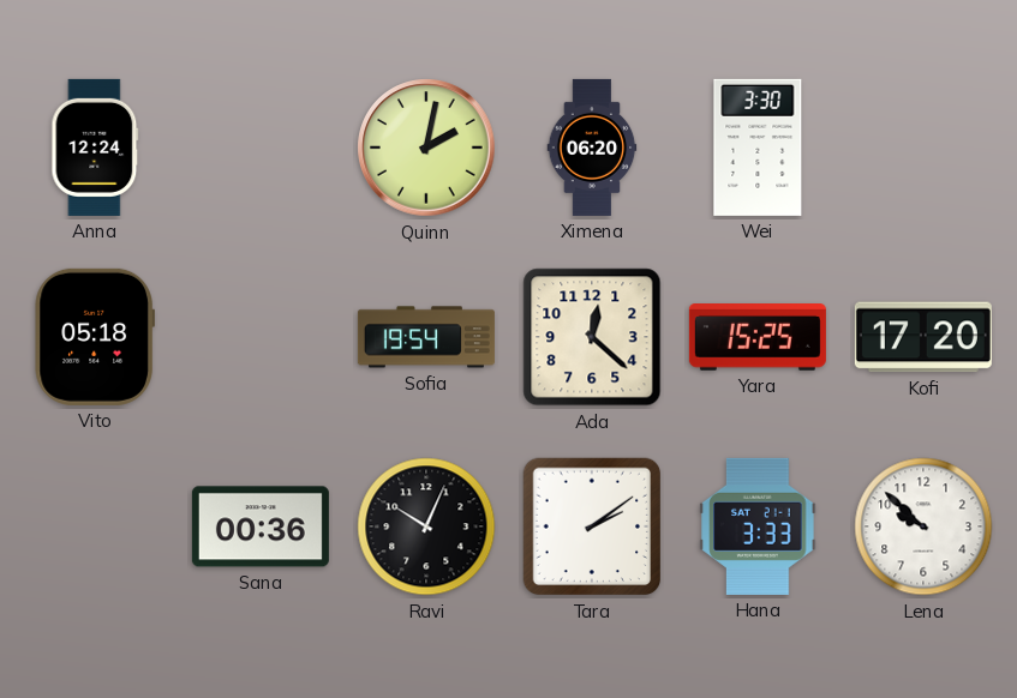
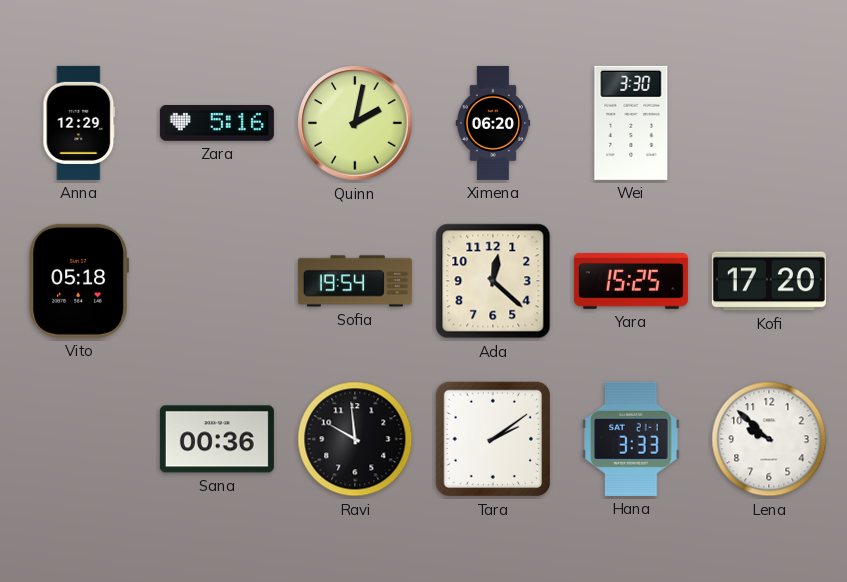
Anna: 12:24 -> 12:29
Zara: none -> 5:16
Ravi: 10:04 -> 9:59
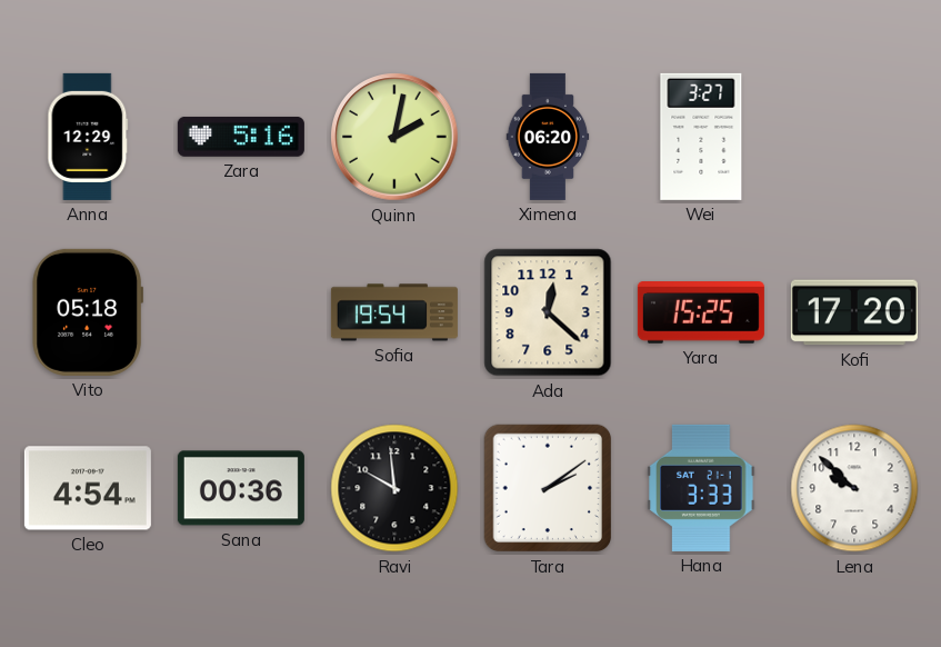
Wei: 3:30 -> 3:27
Cleo: none -> 4:54
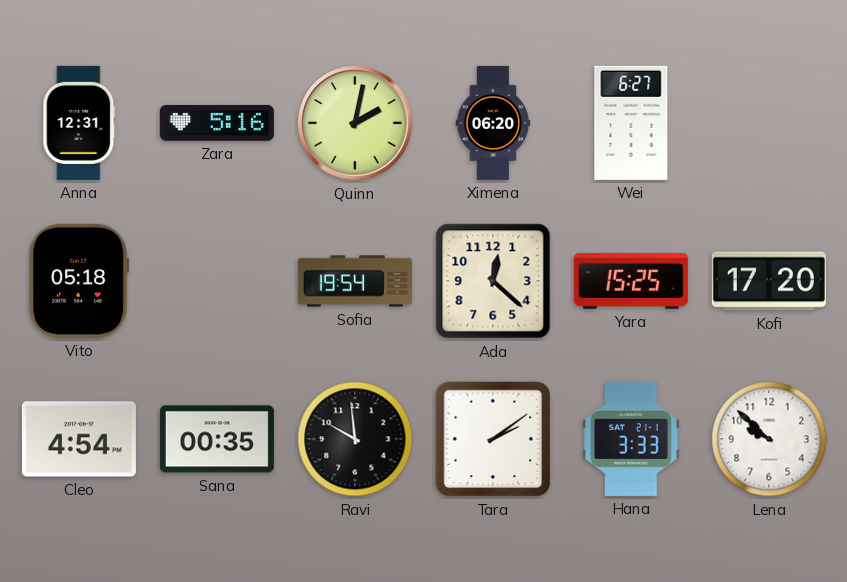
Anna: 12:29 -> 12:31
Wei: 3:27 -> 6:27
Sana: 00:36 -> 00:35
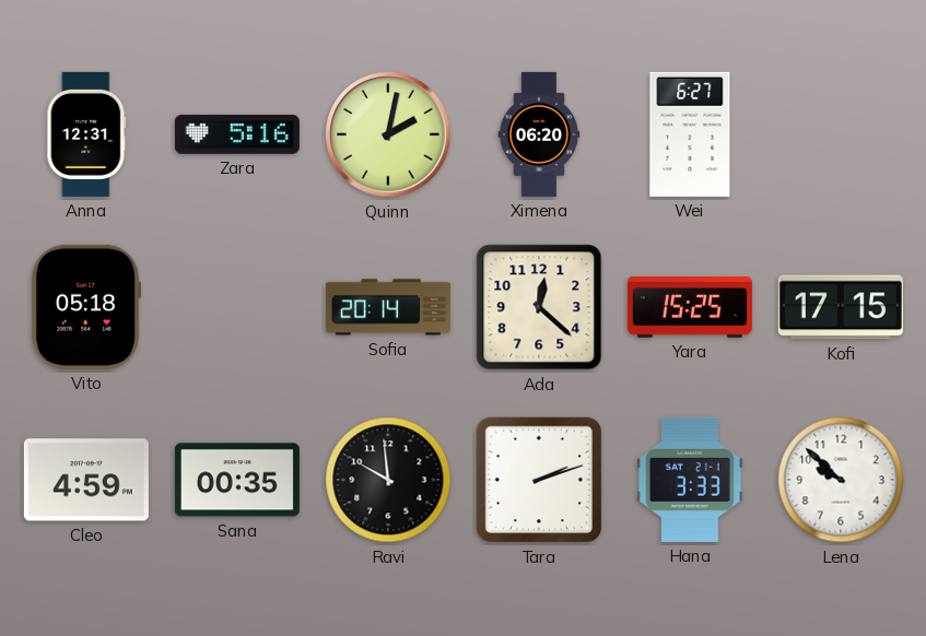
Sofia: 19:54 -> 20:14
Kofi: 17:20 -> 17:15
Cleo: 4:54 -> 4:59
Tara: 2:09 -> 2:12
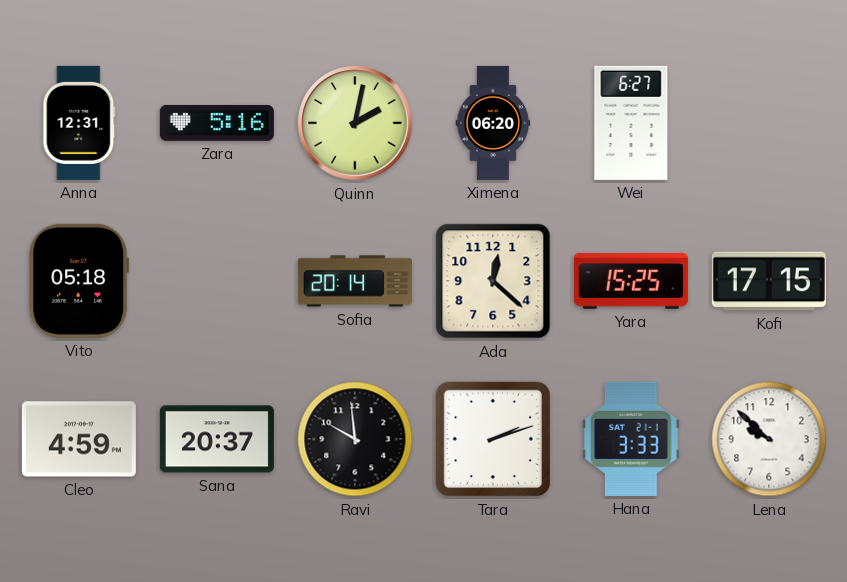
Sana: 00:35 -> 20:37
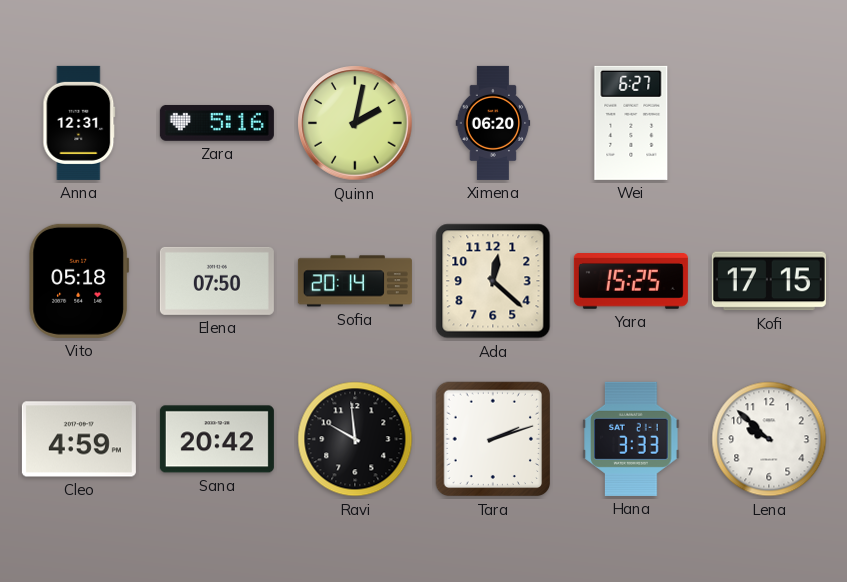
Elena: none -> 07:50
Sana: 20:37 -> 20:42
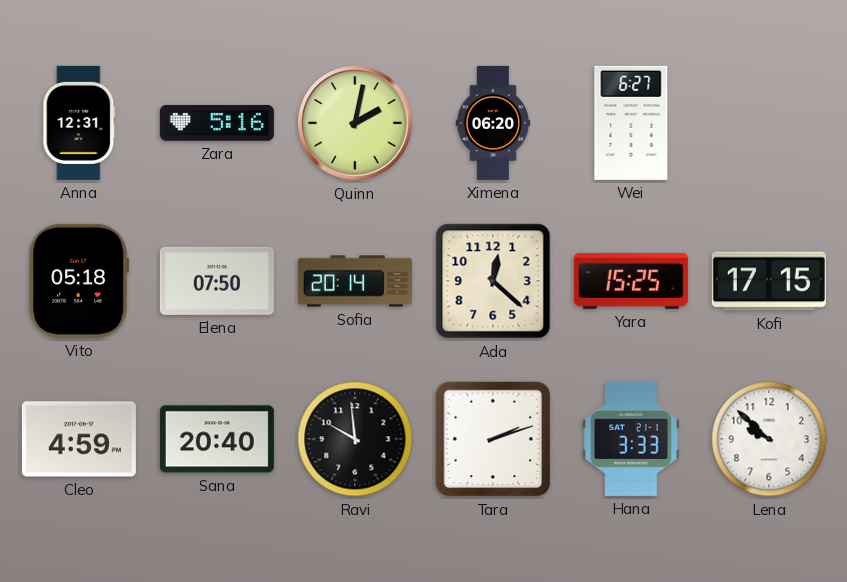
Sana: 20:42 -> 20:40
